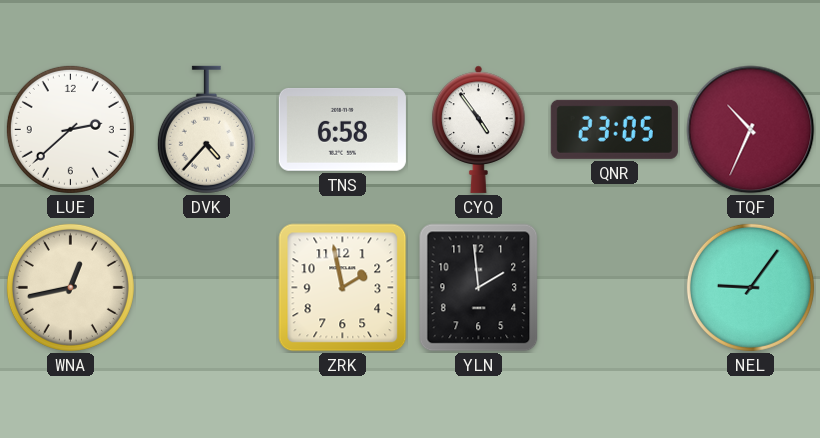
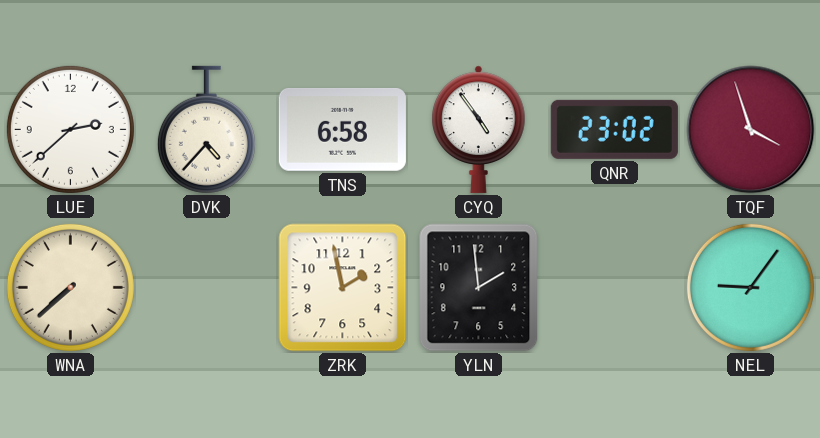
QNR: 23:05 -> 23:02
TQF: 10:34 -> 3:57
WNA: 12:43 -> 7:38
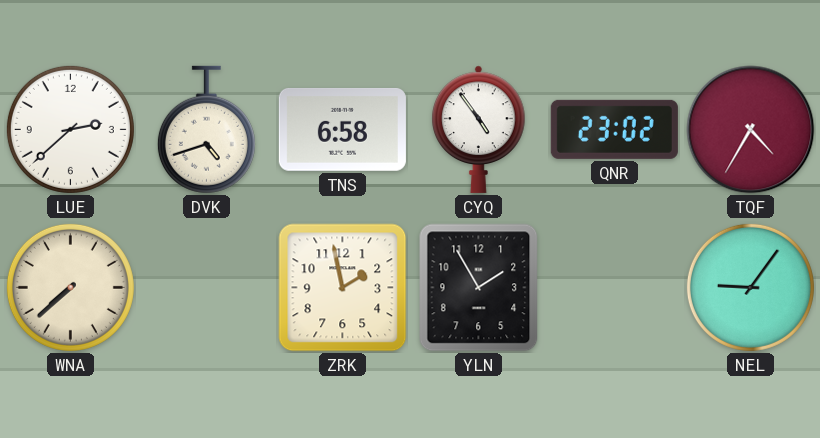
DVK: 4:37 -> 4:42
TQF: 3:57 -> 4:35
YLN: 1:59 -> 1:55
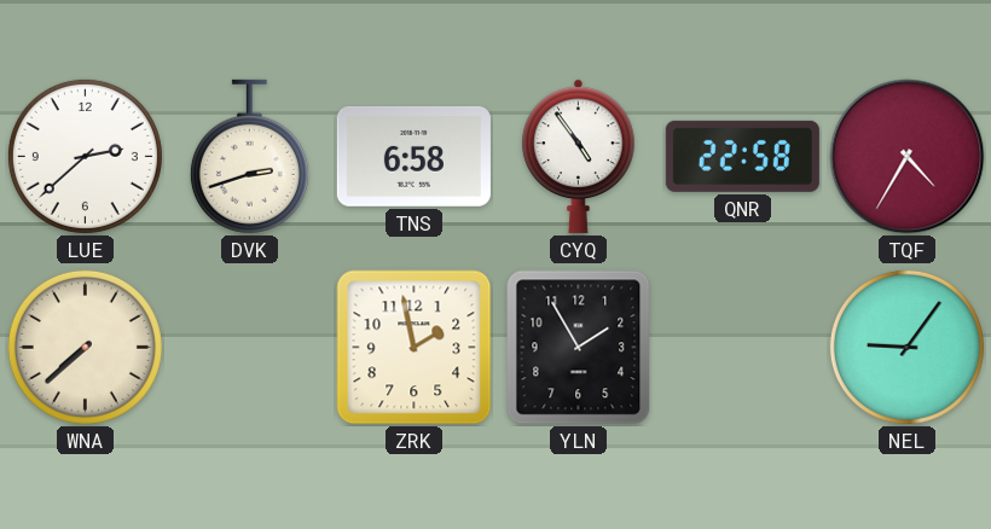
DVK: 4:42 -> 2:42
QNR: 23:02 -> 22:58
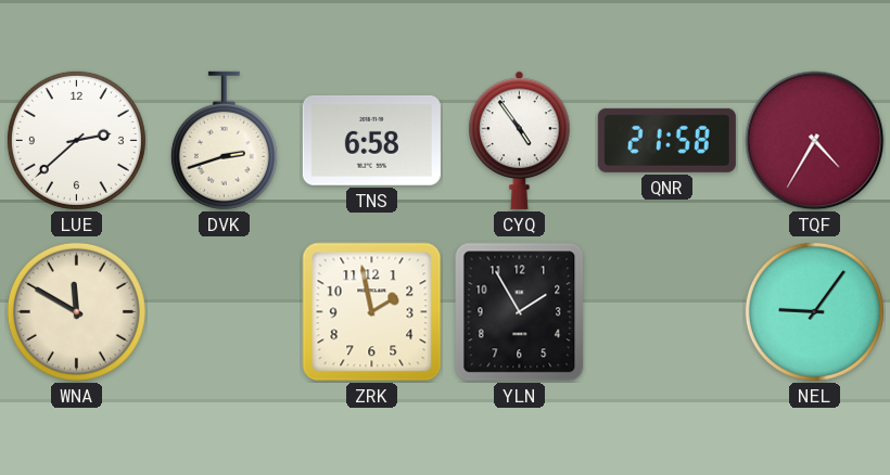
QNR: 22:58 -> 21:58
WNA: 7:38 -> 11:50
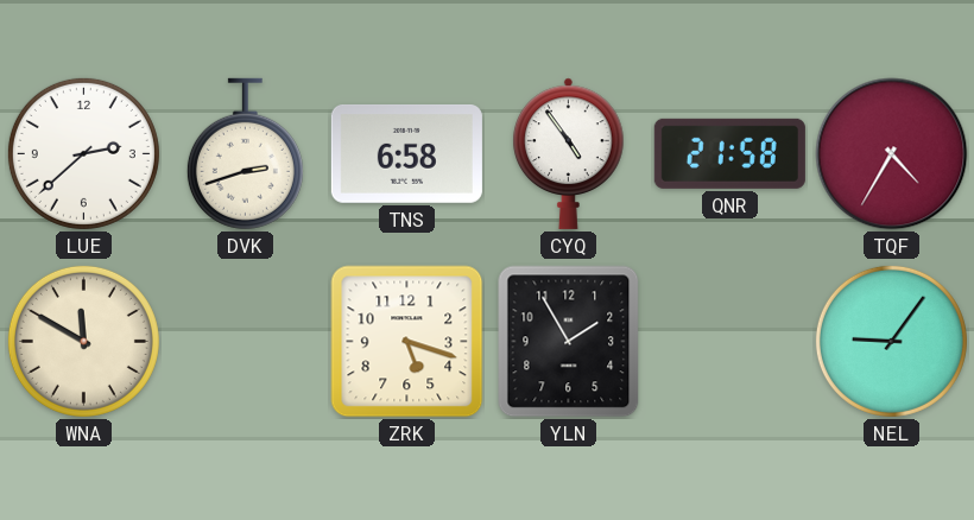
ZRK: 1:58 -> 5:18
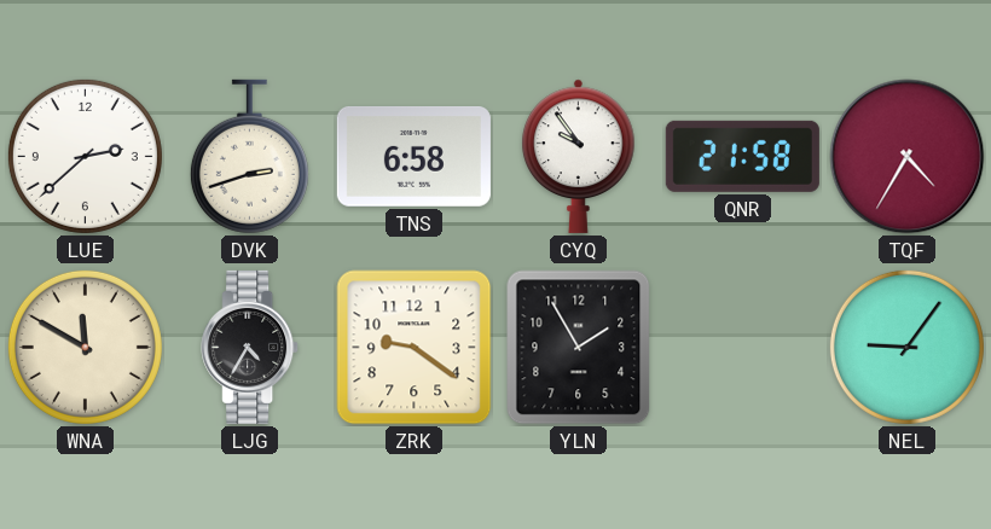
CYQ: 4:54 -> 9:54
LJG: none -> 4:35
ZRK: 5:18 -> 9:21
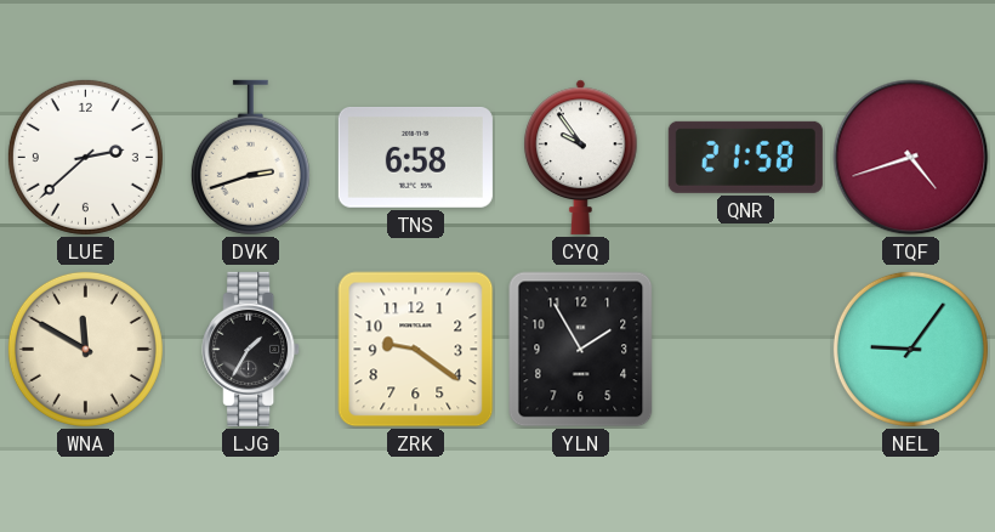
TQF: 4:35 -> 4:42
LJG: 4:35 -> 1:35
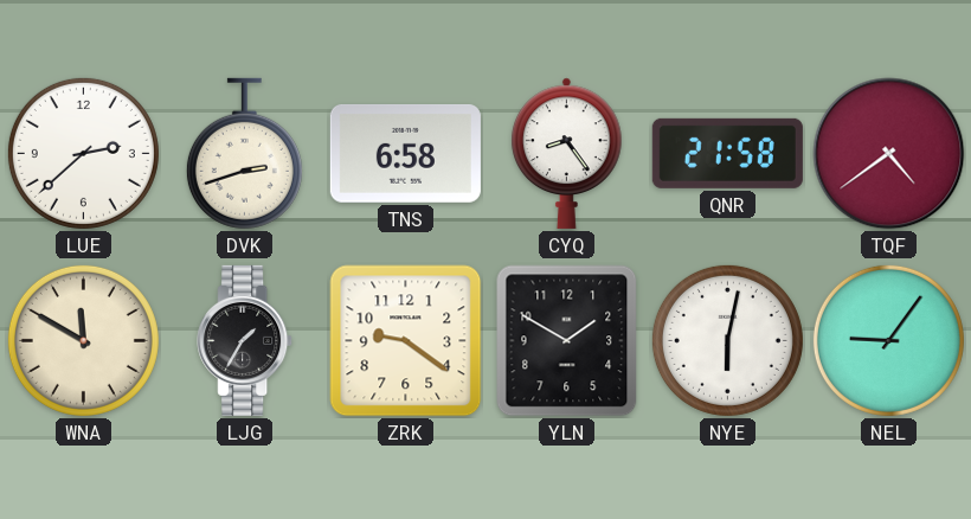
CYQ: 9:54 -> 8:24
TQF: 4:42 -> 4:39
YLN: 1:55 -> 1:50
NYE: none -> 6:02
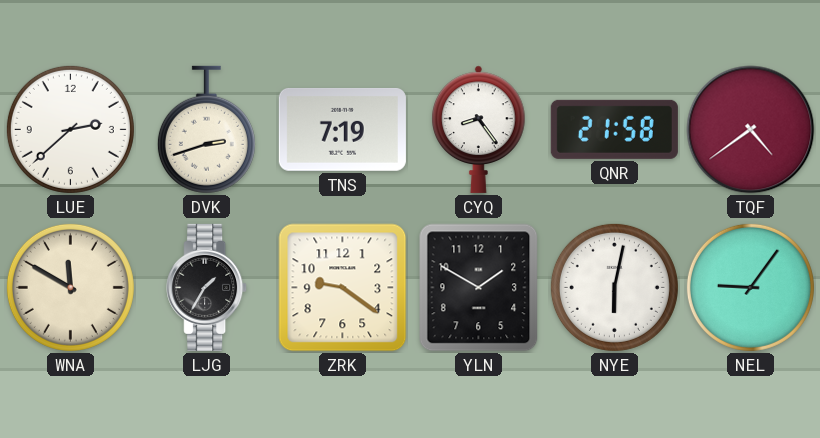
TNS: 6:58 -> 7:19
